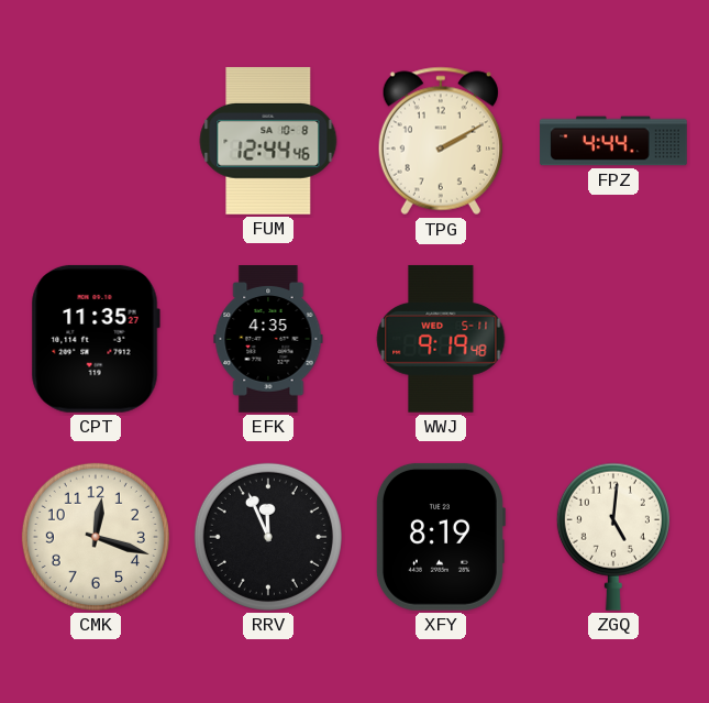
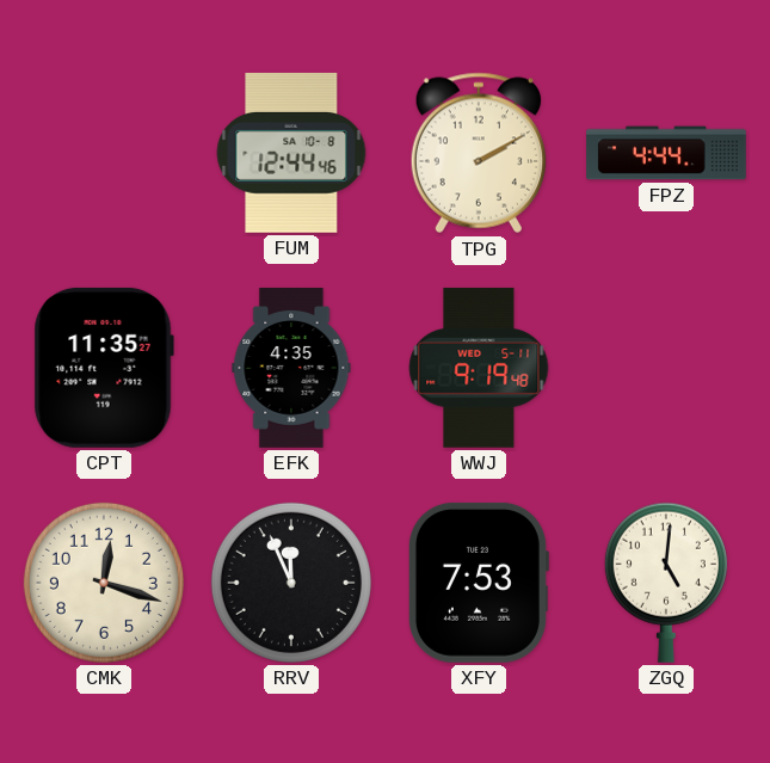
XFY: 8:19 -> 7:53
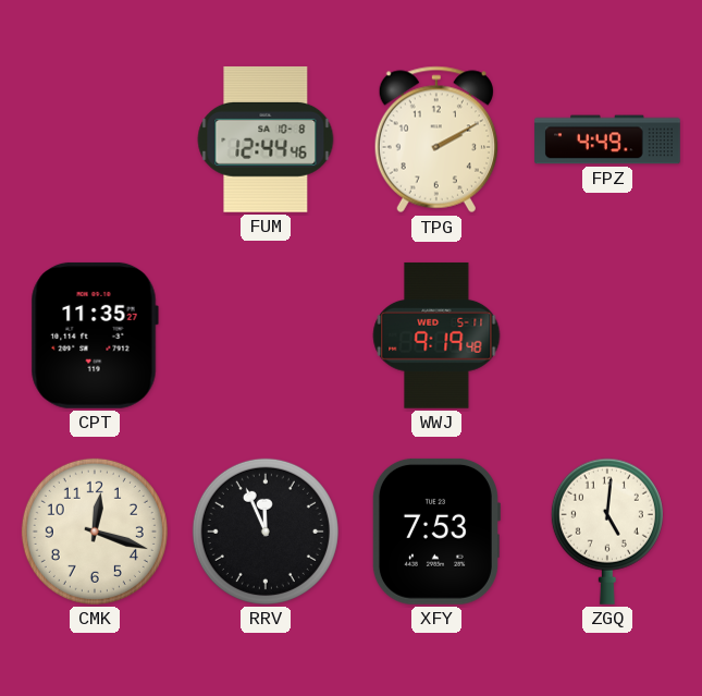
FPZ: 4:44 -> 4:49
EFK: 4:35 -> none
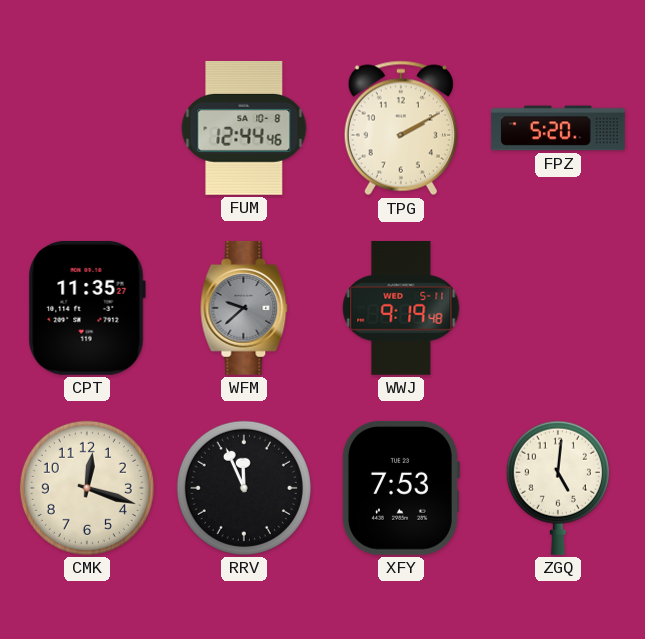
FPZ: 4:49 -> 5:20
WFM: none -> 9:38
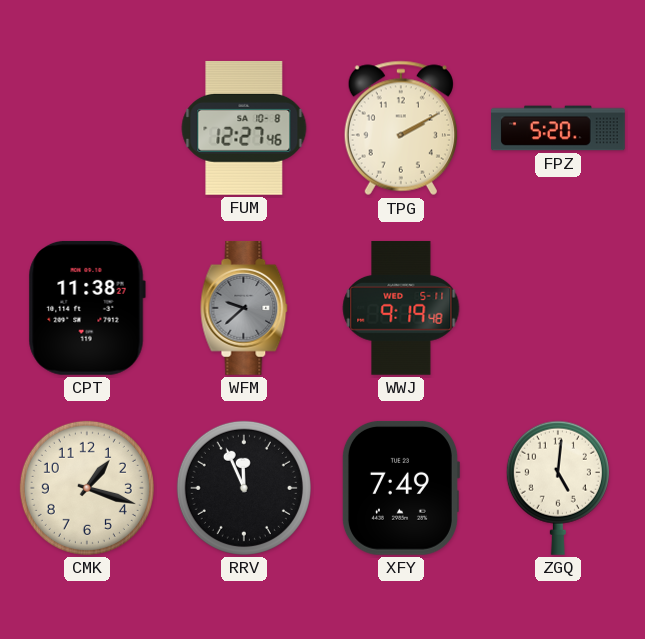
FUM: 12:44 -> 12:27
CPT: 11:35 -> 11:38
CMK: 12:18 -> 1:18
XFY: 7:53 -> 7:49
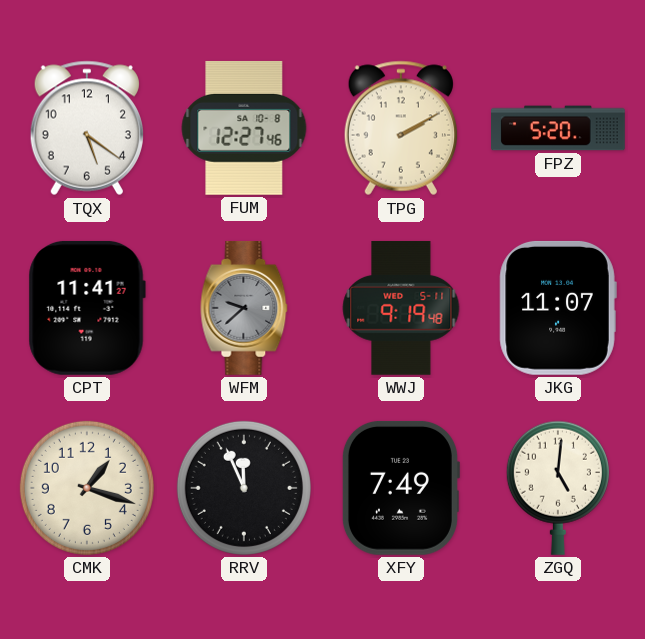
TQX: none -> 5:21
CPT: 11:38 -> 11:41
JKG: none -> 11:07
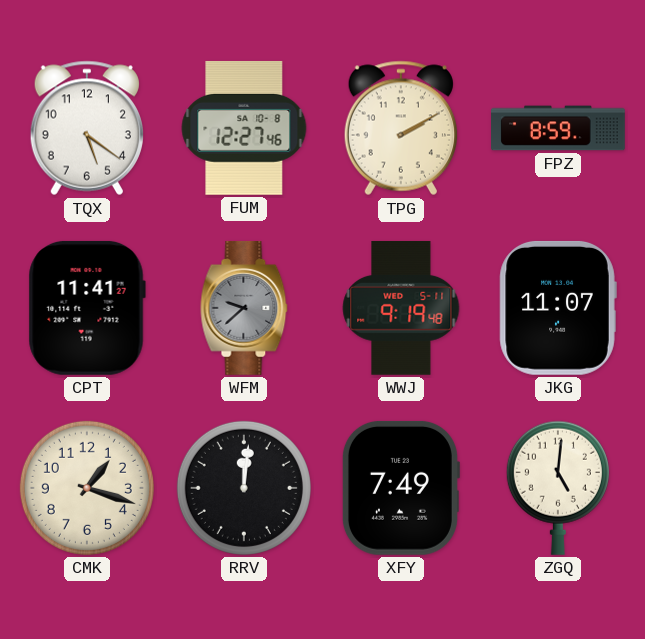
FPZ: 5:20 -> 8:59
RRV: 11:56 -> 12:01
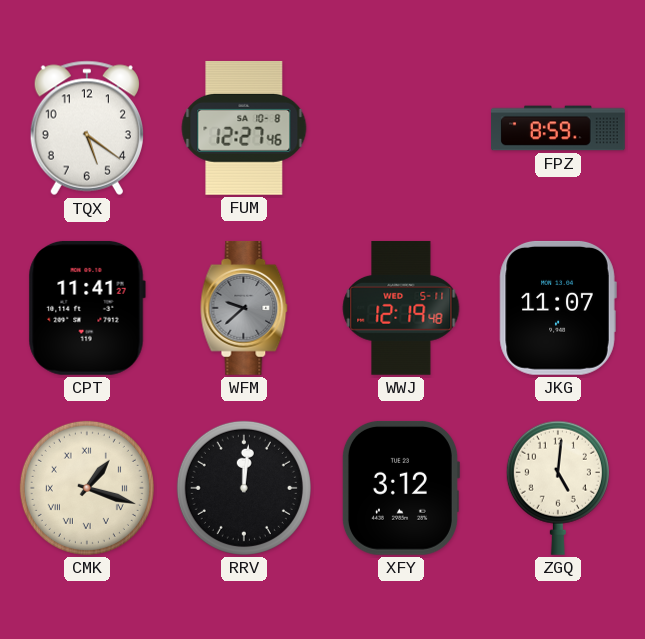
TPG: 2:10 -> none
WWJ: 9:19 -> 12:19
CMK numerals: Arabic -> Roman
XFY: 7:49 -> 3:12
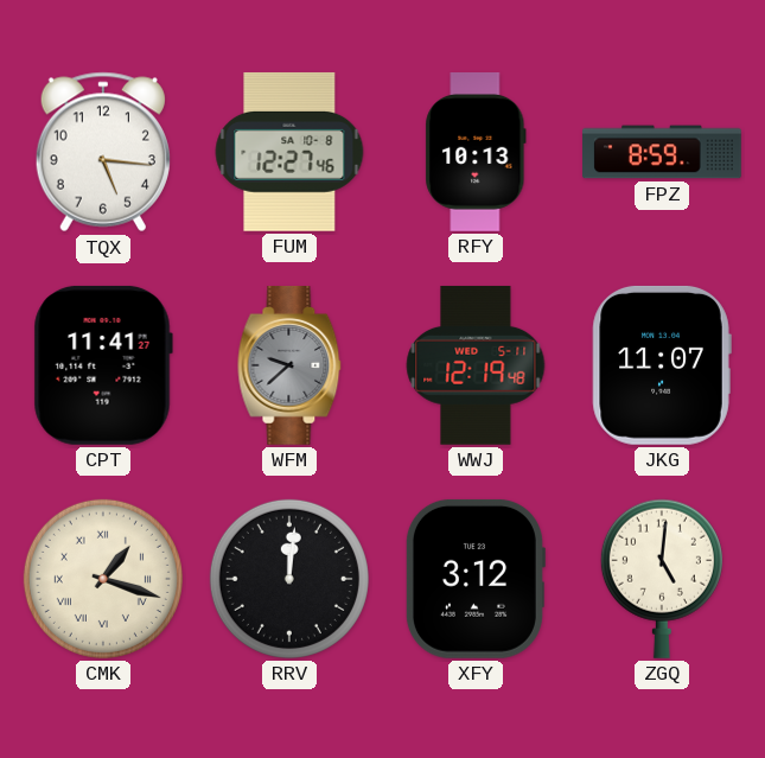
TQX: 5:21 -> 5:16
RFY: none -> 10:13
